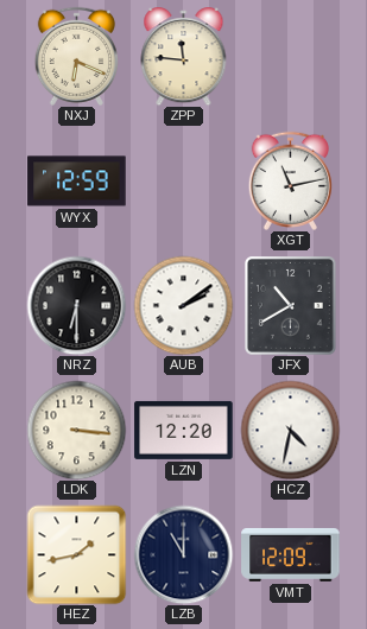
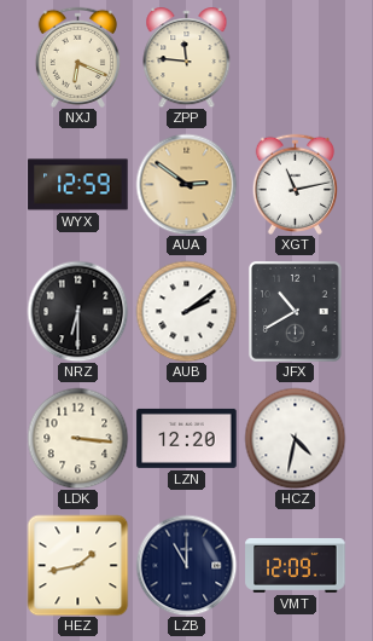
AUA: none -> 2:51
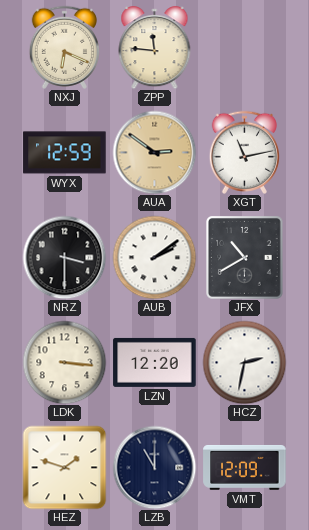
NRZ: 6:30 -> 3:30
HCZ: 4:32 -> 2:32
HEZ: 1:43 -> 1:48
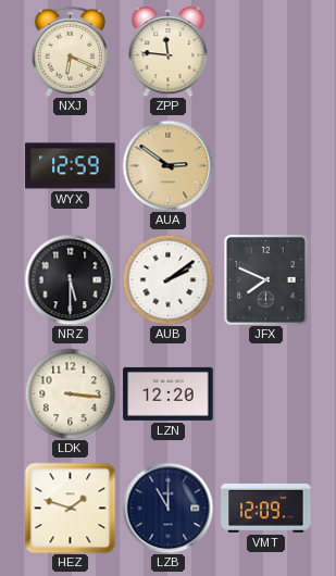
XGT: 11:13 -> none
NRZ: 3:30 -> 5:30
JFX: 10:40 -> 7:49
HCZ: 2:32 -> none
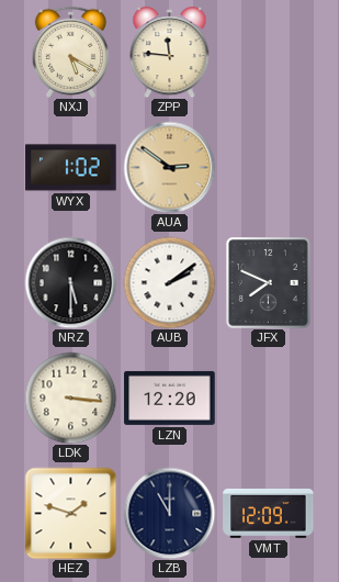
NXJ: 6:19 -> 5:20
WYX: 12:59 -> 1:02
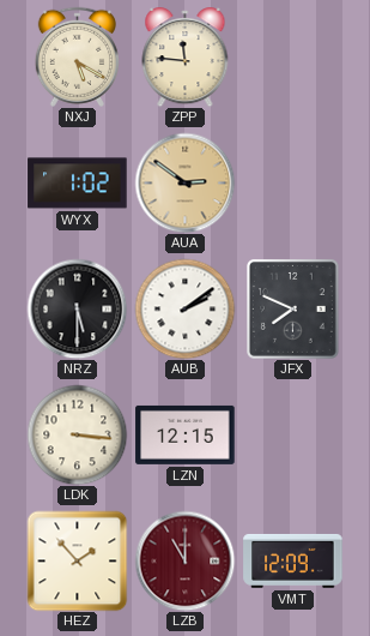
LZN: 12:20 -> 12:15
HEZ: 1:48 -> 1:53
LZB dial: navy -> burgundy
